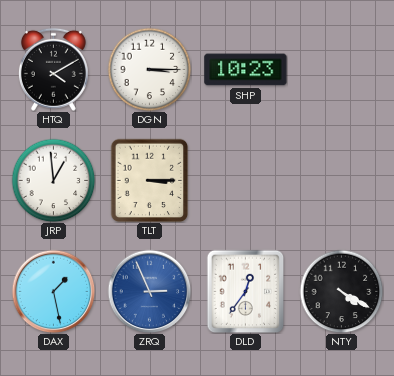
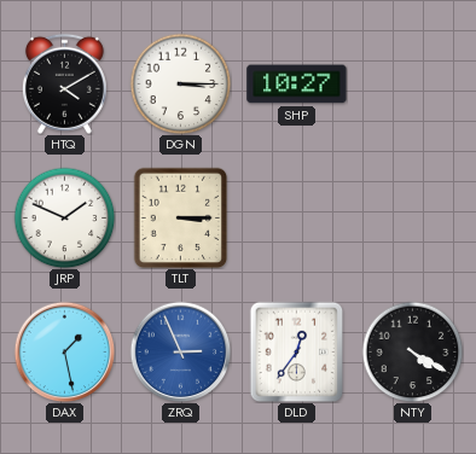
SHP: 10:23 -> 10:27
JRP: 12:59 -> 1:49
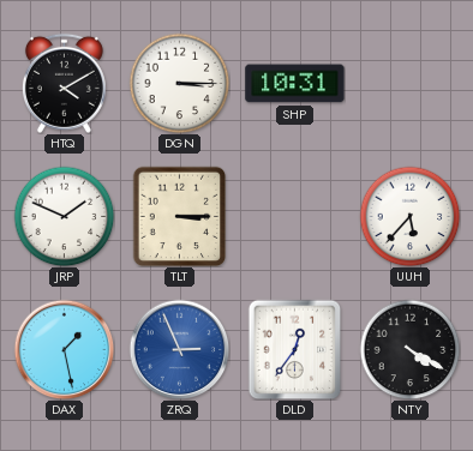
SHP: 10:27 -> 10:31
UUH: none -> 5:37
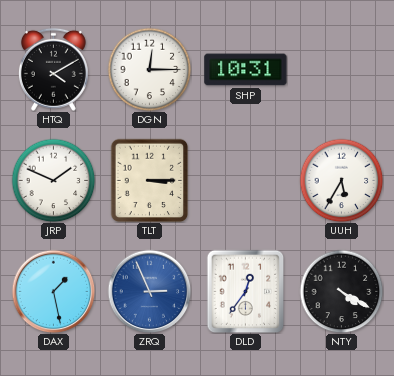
DGN: 3:15 -> 12:15
UUH: 5:37 -> 5:35
